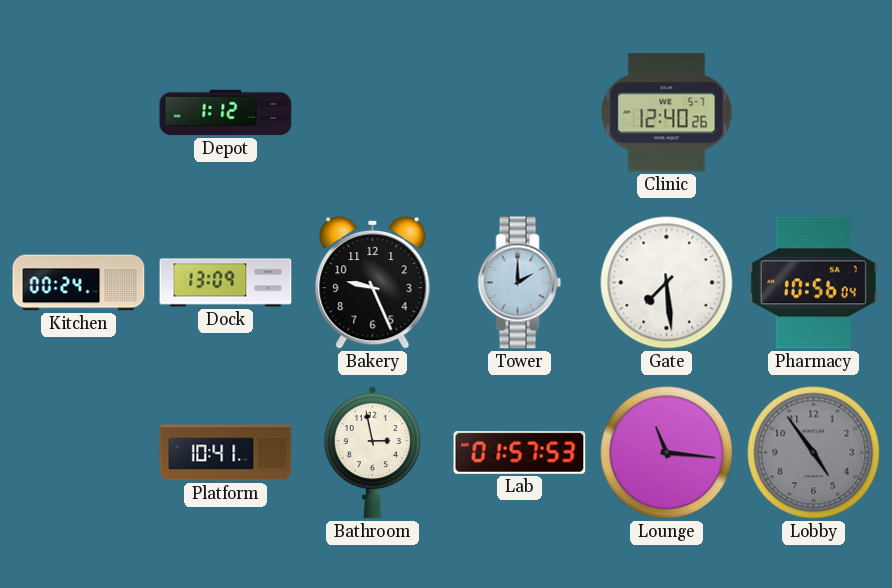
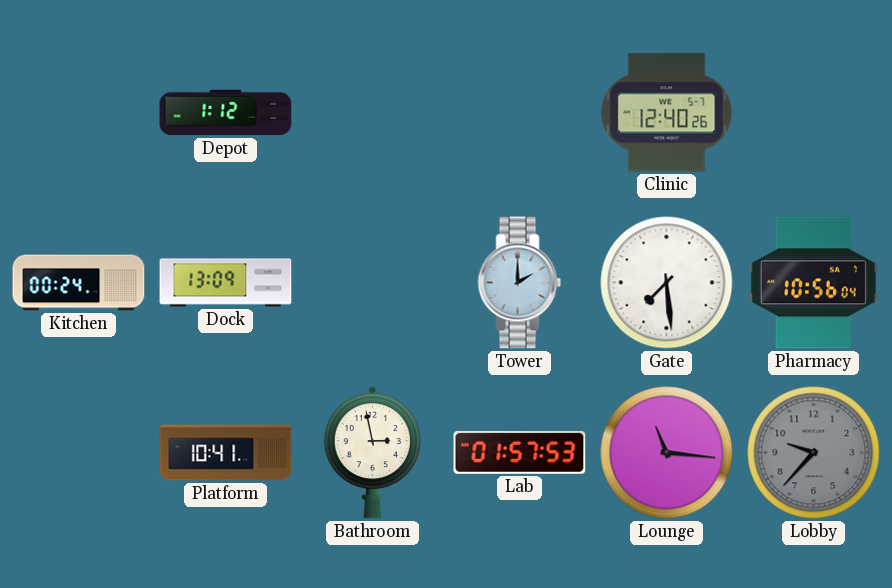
Bakery: 9:26 -> none
Lobby: 4:54 -> 9:37
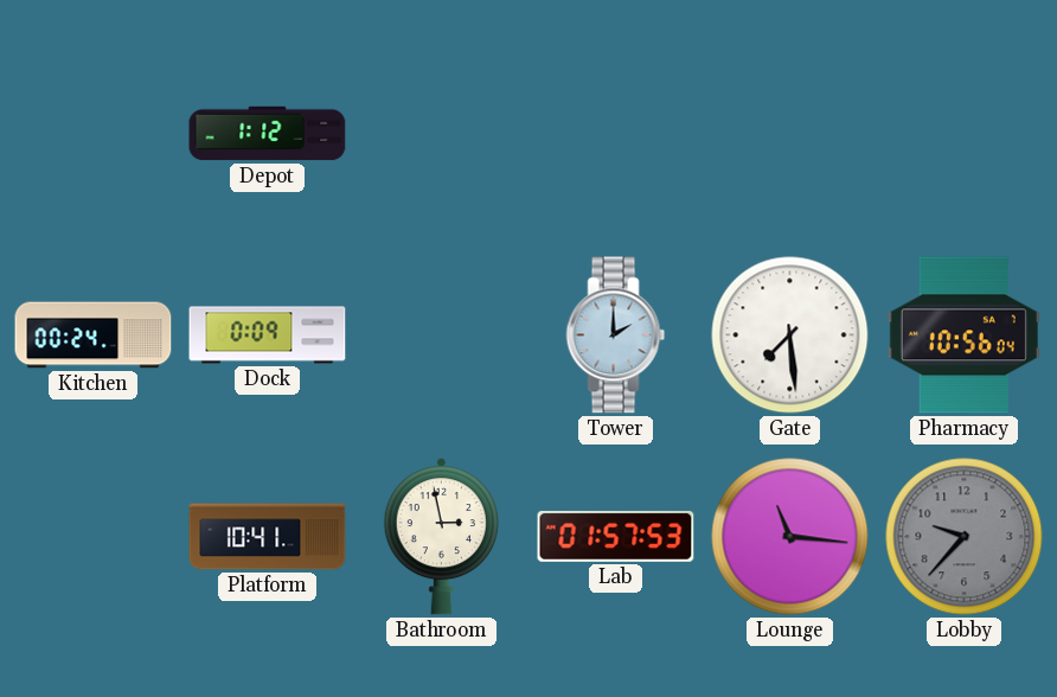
Clinic: 12:40 -> none
Dock: 13:09 -> 0:09
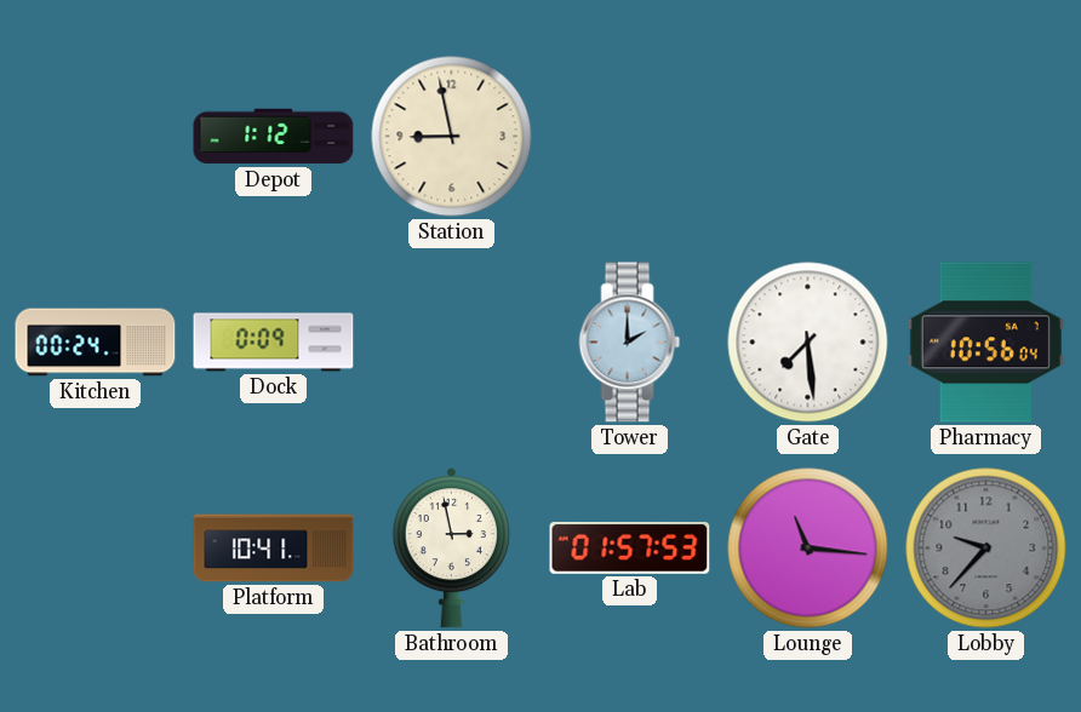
Station: none -> 8:58
